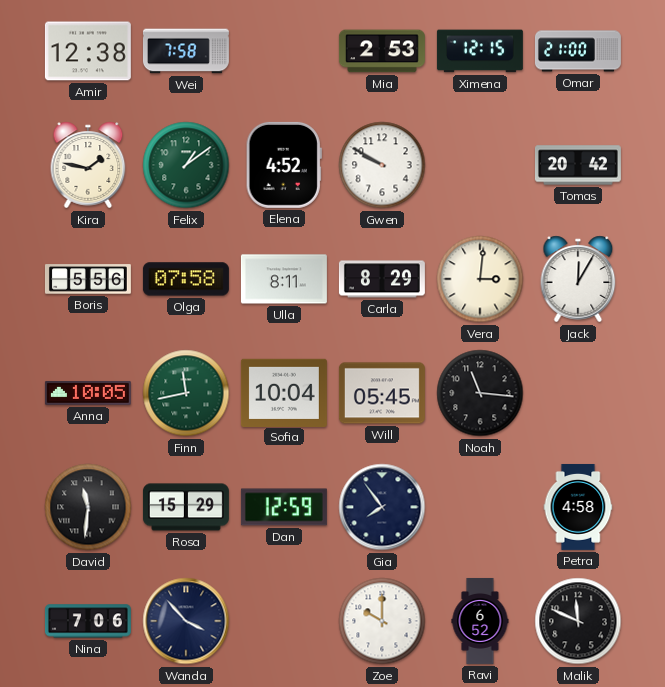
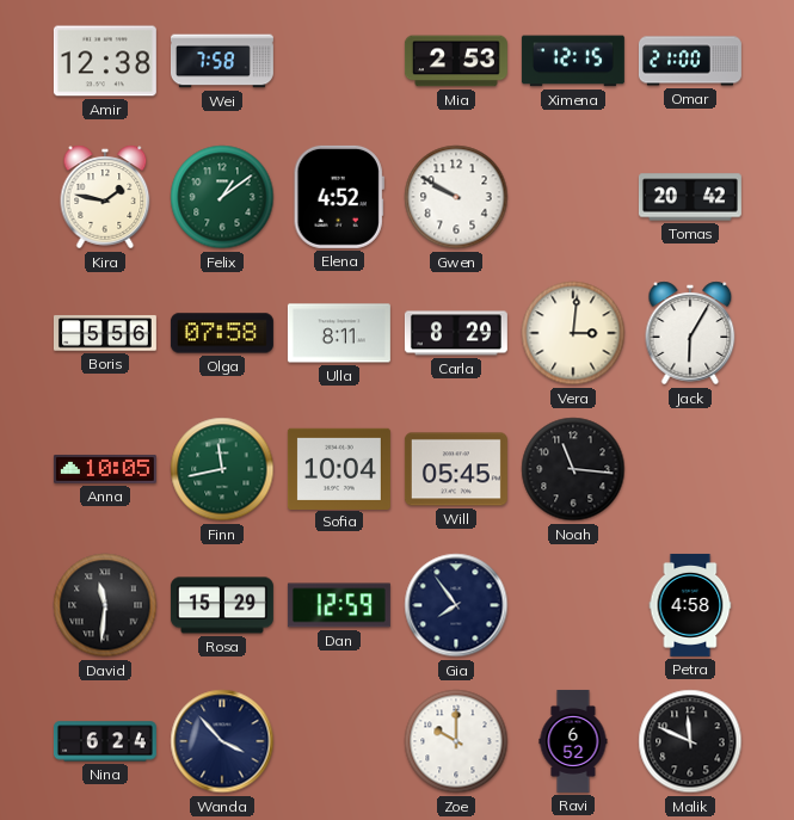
Jack: 12:05 -> 6:05
Nina: 7:06 -> 6:24
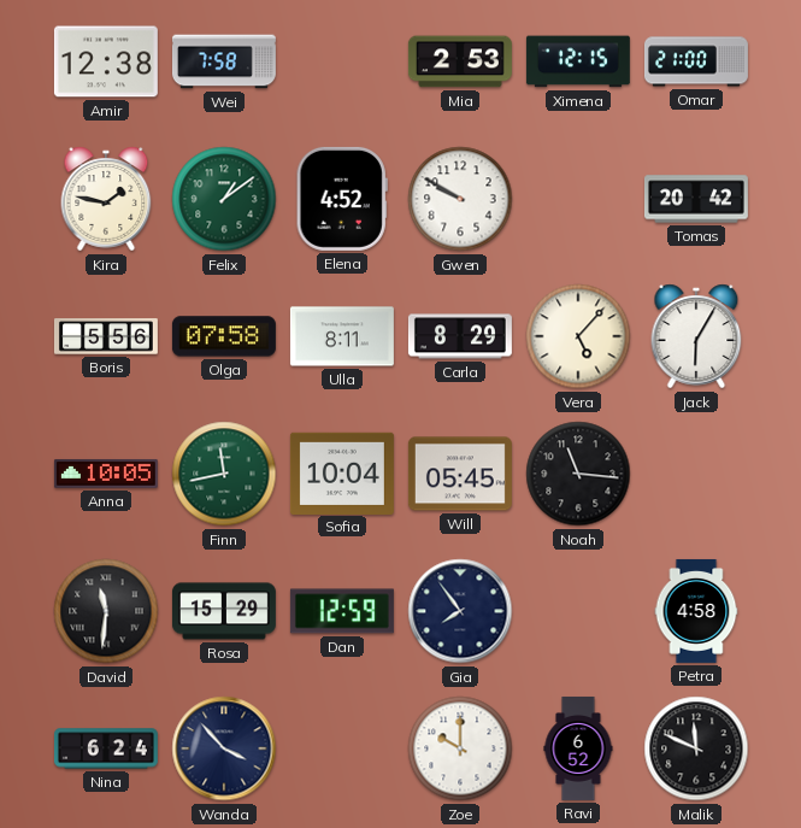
Vera: 3:01 -> 5:07
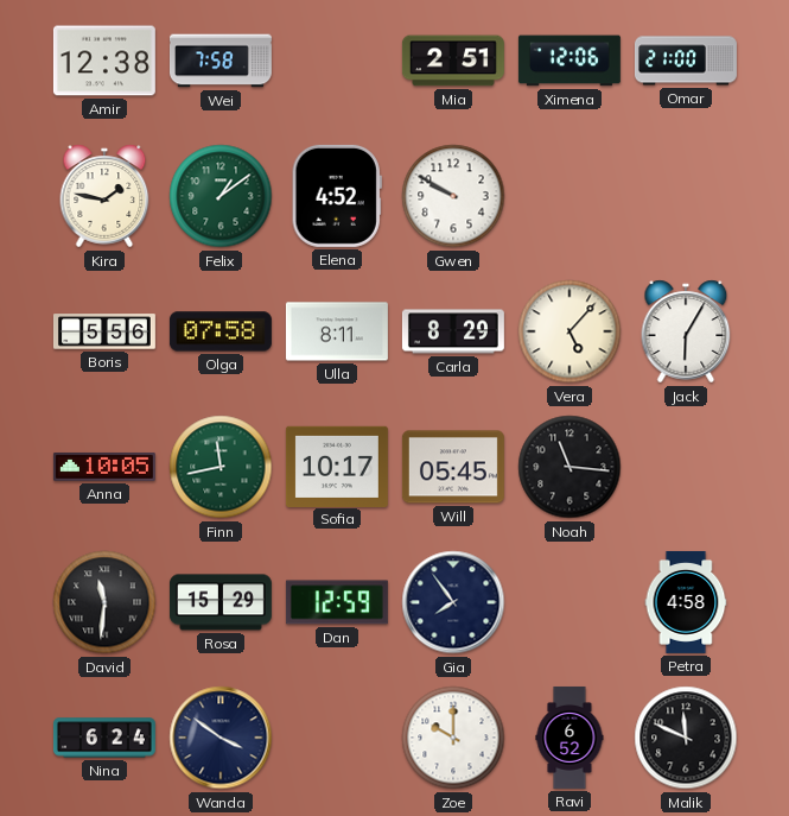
Mia: 2:53 -> 2:51
Ximena: 12:15 -> 12:06
Tomas: 20:42 -> none
Sofia: 10:04 -> 10:17
Wanda: 3:53 -> 3:51
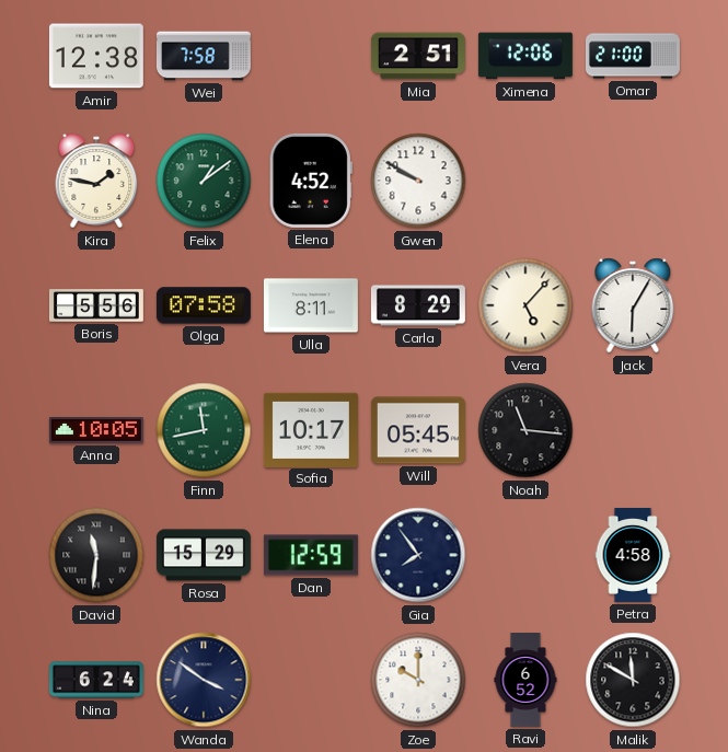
Malik: 11:49 -> 11:50
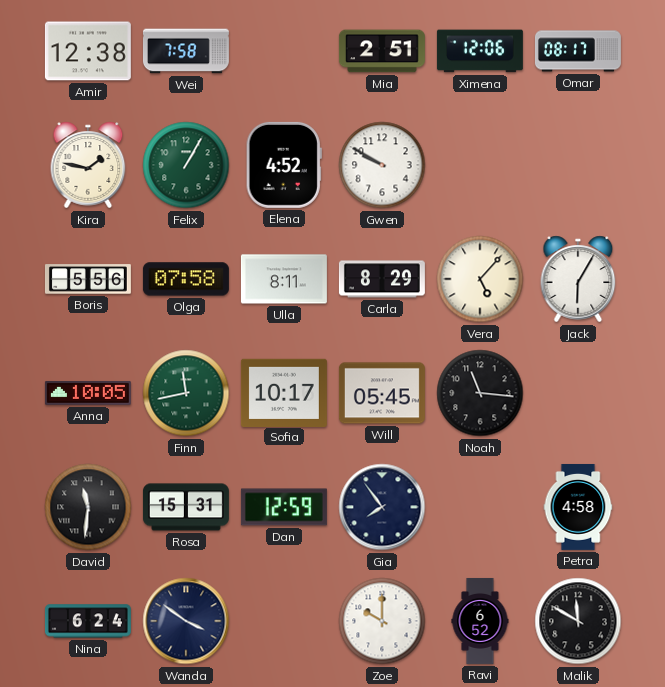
Omar: 21:00 -> 08:17
Felix: 1:09 -> 1:05
Rosa: 15:29 -> 15:31
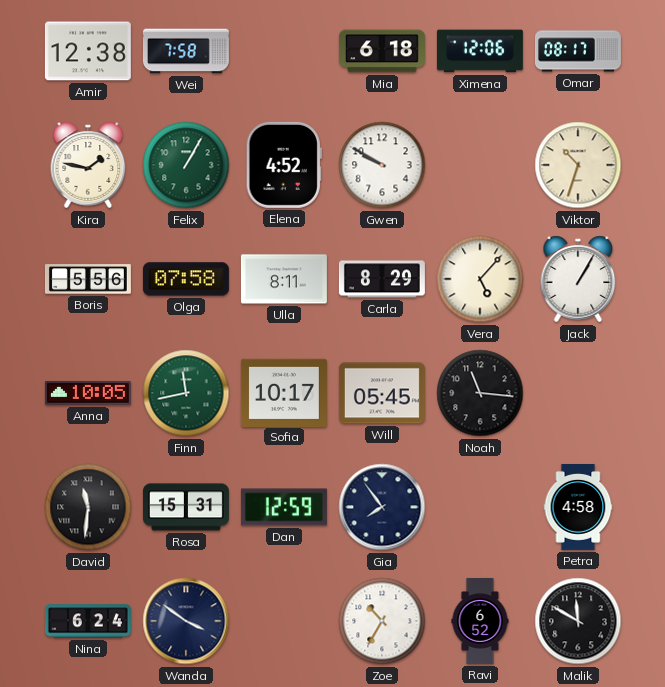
Mia: 2:51 -> 6:18
Viktor: none -> 10:33
Jack: 6:05 -> 1:05
Zoe: 10:00 -> 10:35
